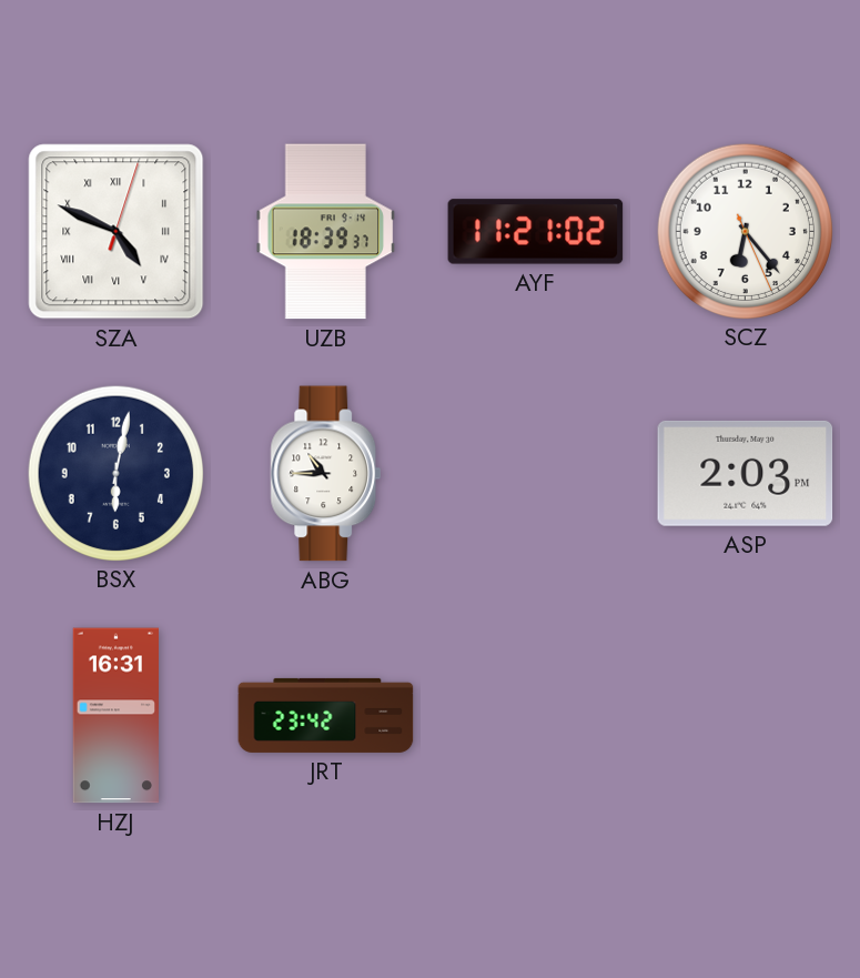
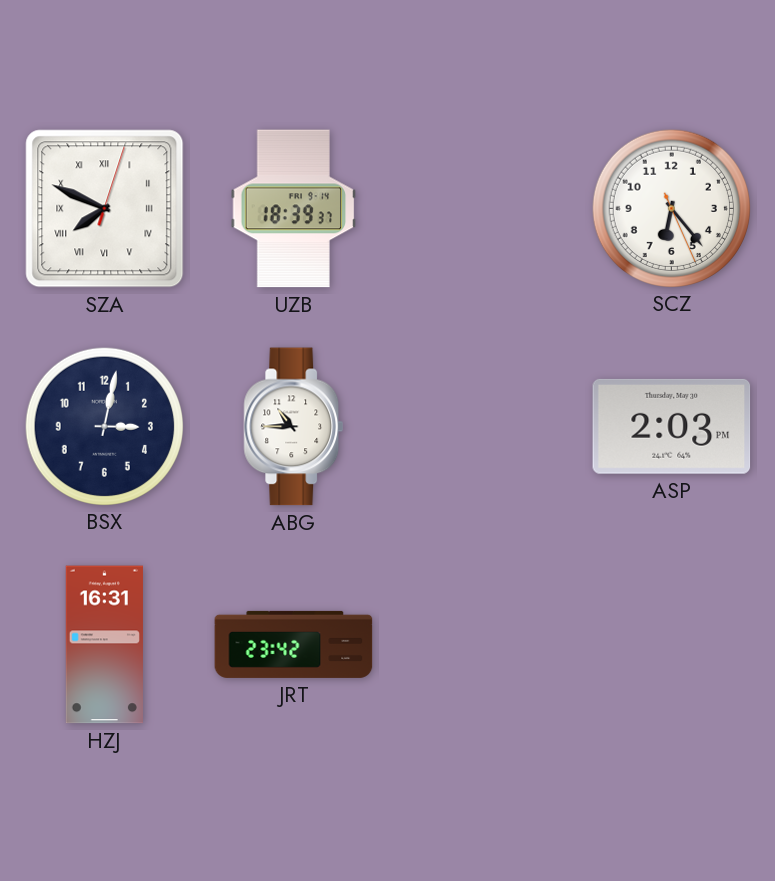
SZA: 4:49 -> 7:49
AYF: 11:21 -> none
BSX: 6:02 -> 3:02
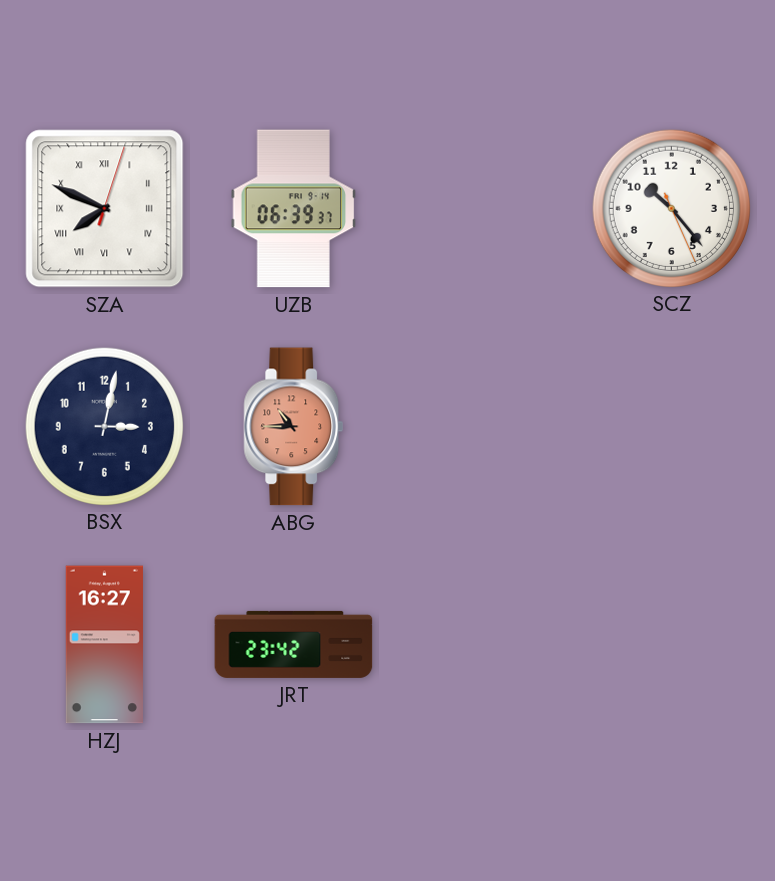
UZB: 18:39 -> 06:39
SCZ: 6:23 -> 10:23
ABG dial: white -> salmon
ASP: 2:03 -> none
HZJ: 16:31 -> 16:27
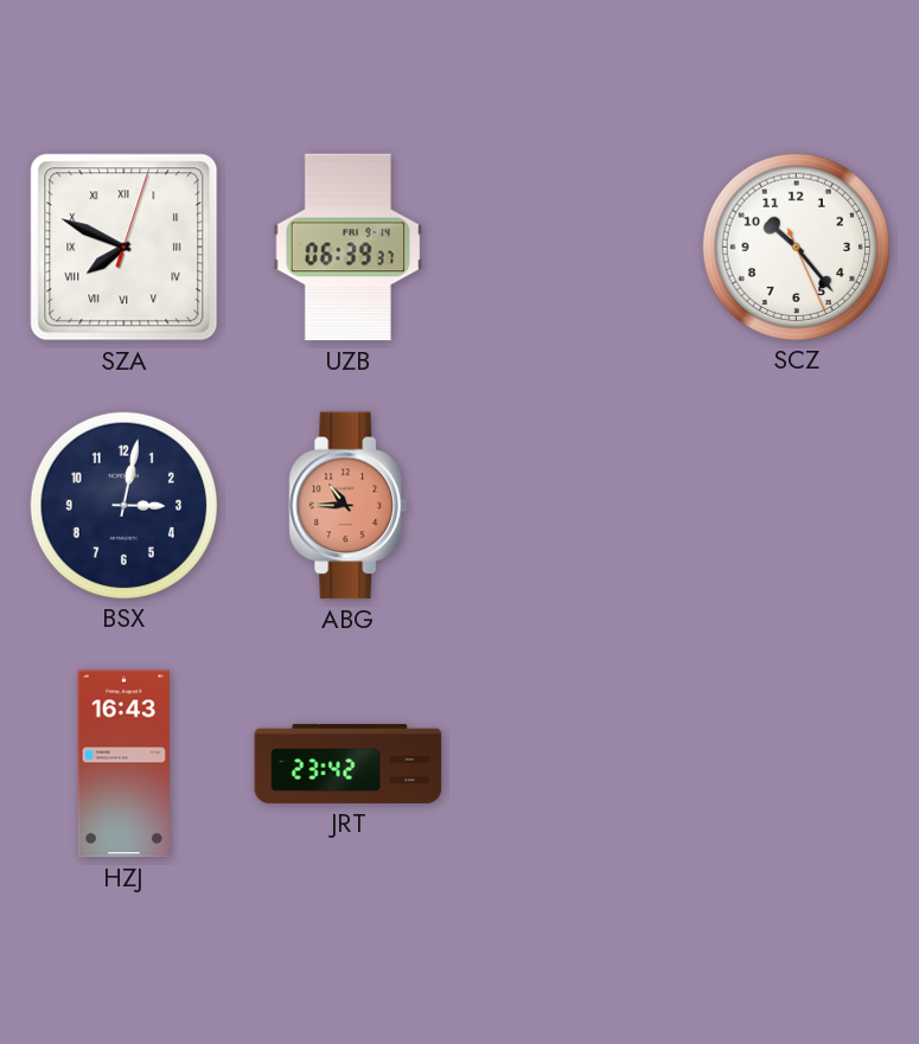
HZJ: 16:27 -> 16:43
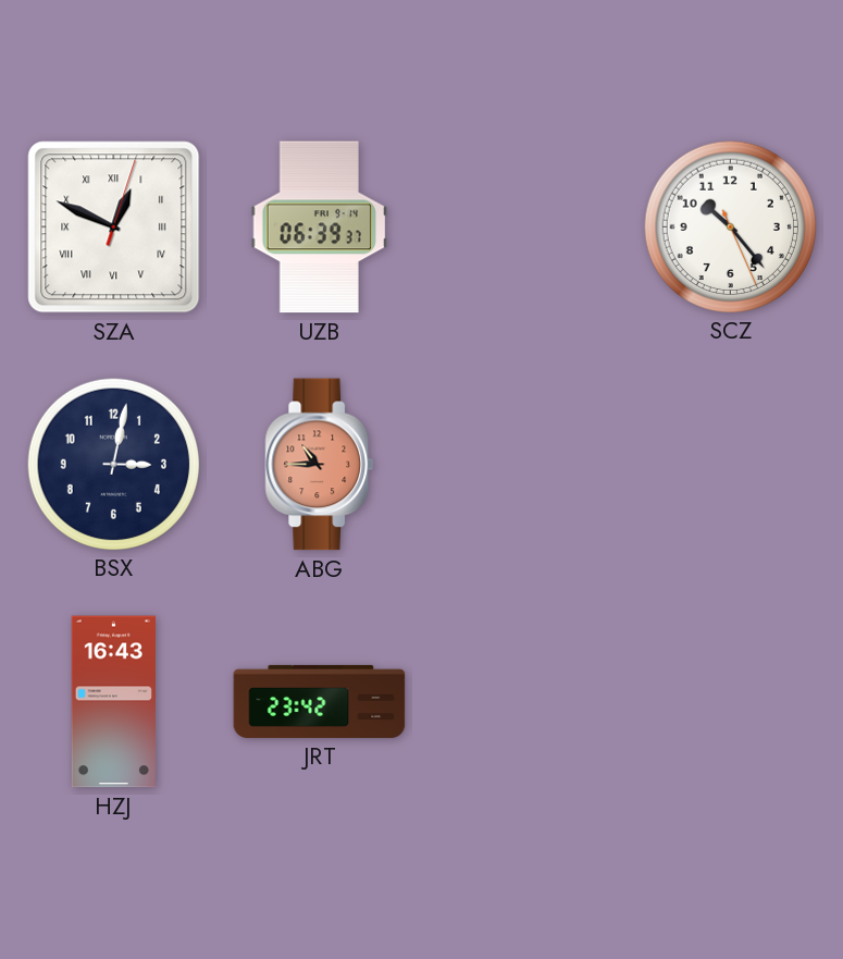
SZA: 7:49 -> 12:49
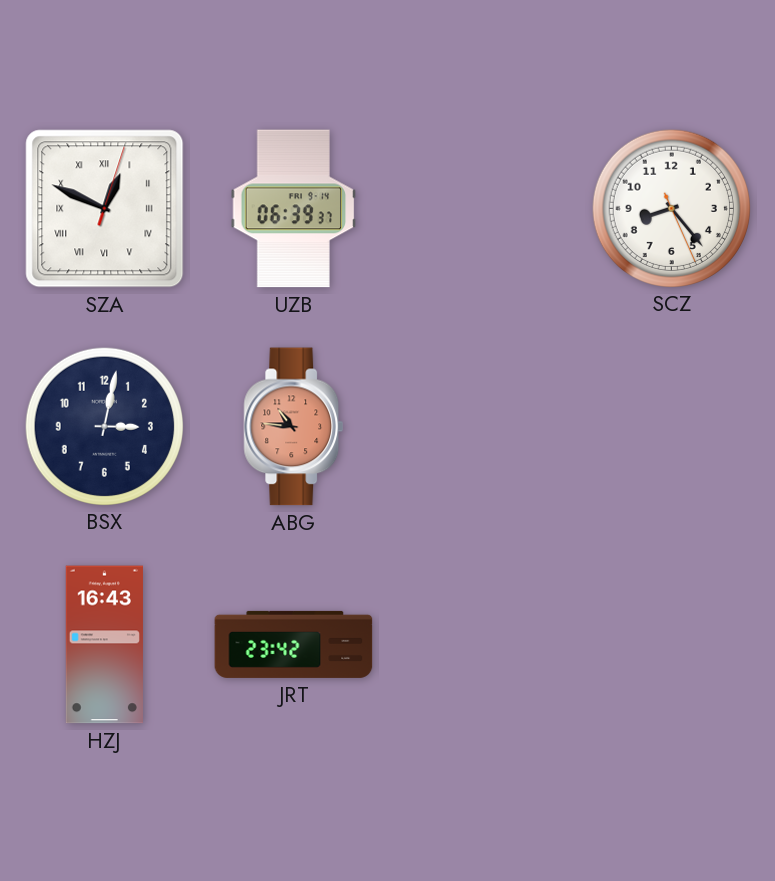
SCZ: 10:23 -> 8:23
ABG: 10:45 -> 10:46
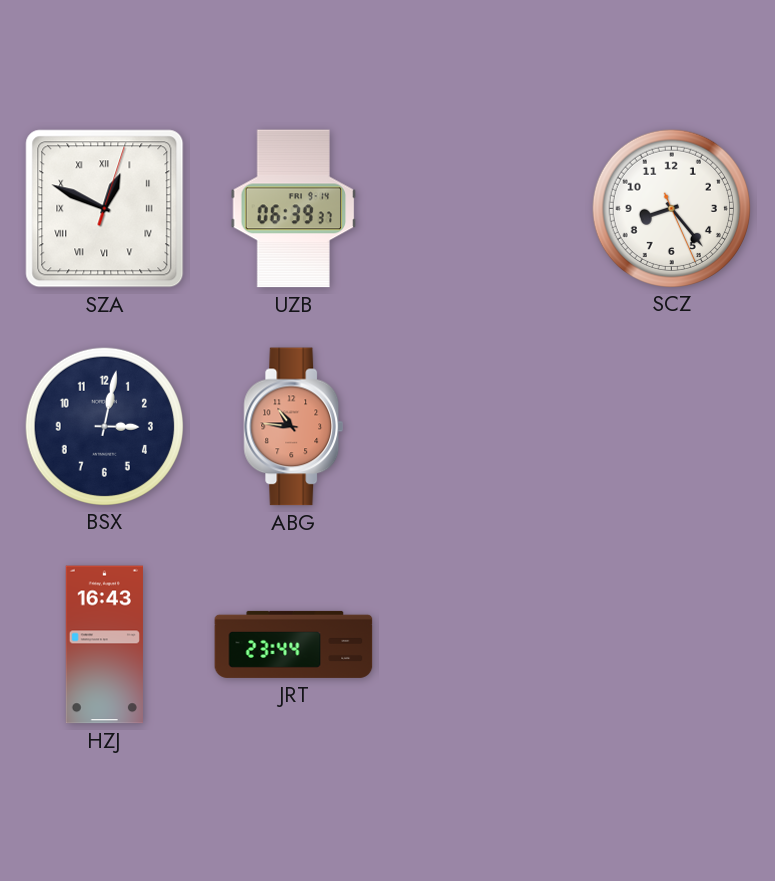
JRT: 23:42 -> 23:44
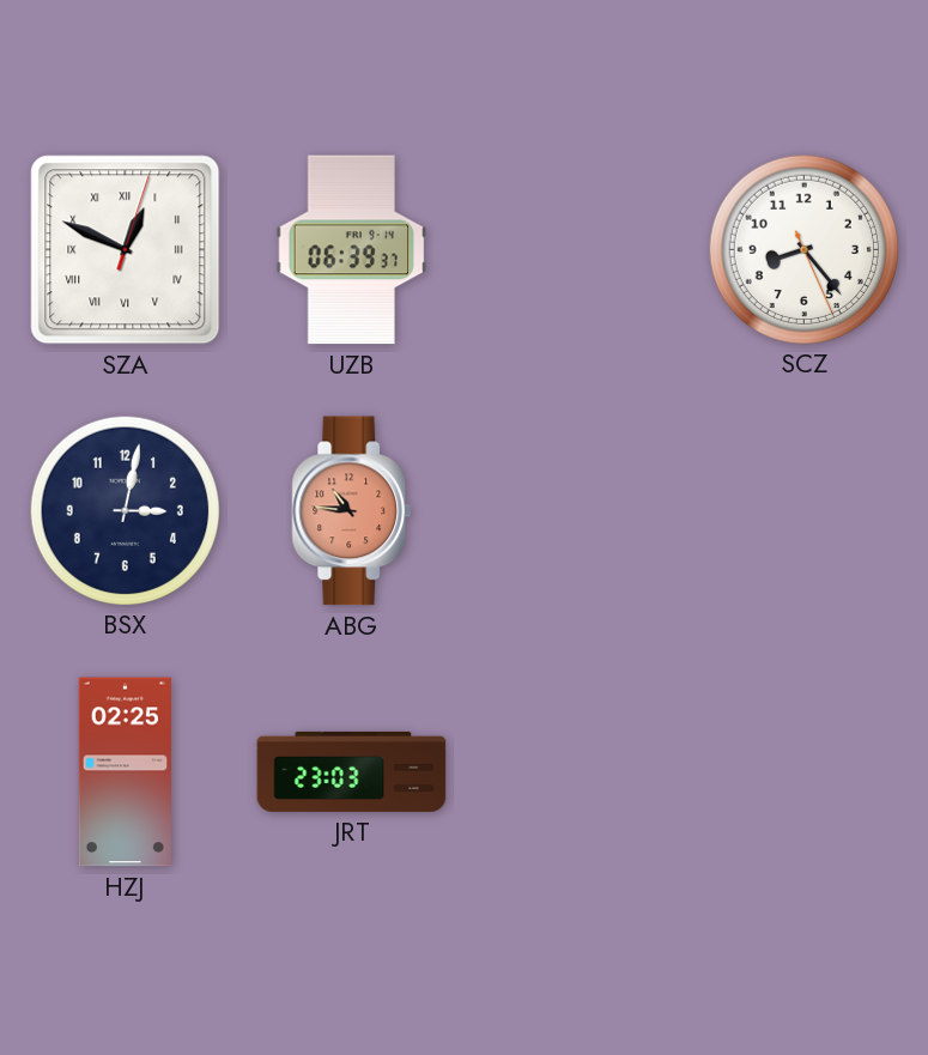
HZJ: 16:43 -> 02:25
JRT: 23:44 -> 23:03
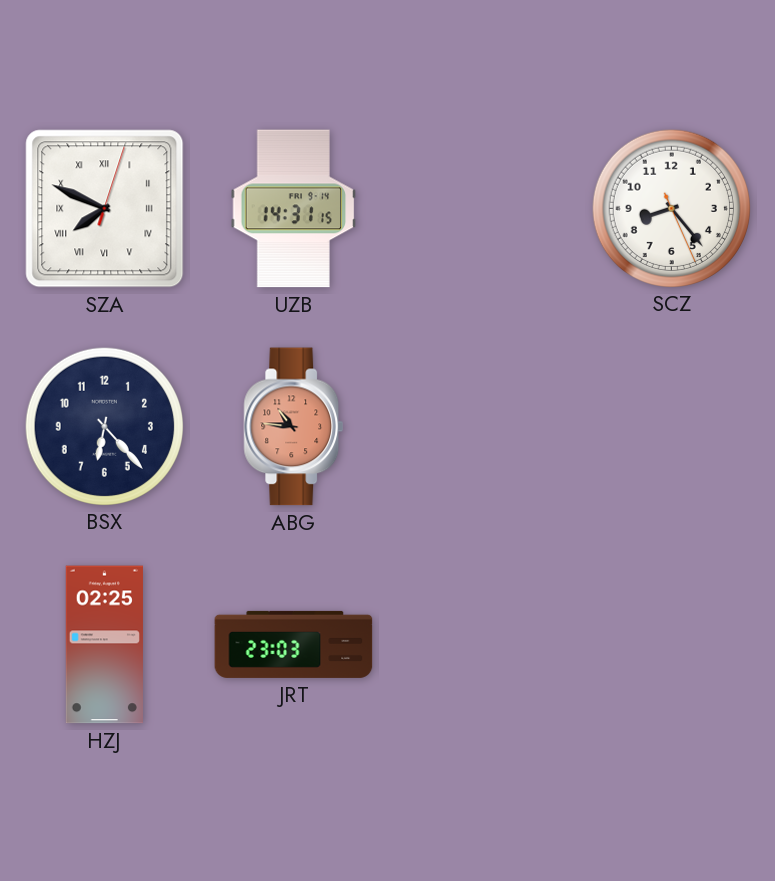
SZA: 12:49 -> 7:49
UZB: 06:39 -> 14:31
BSX: 3:02 -> 6:23
